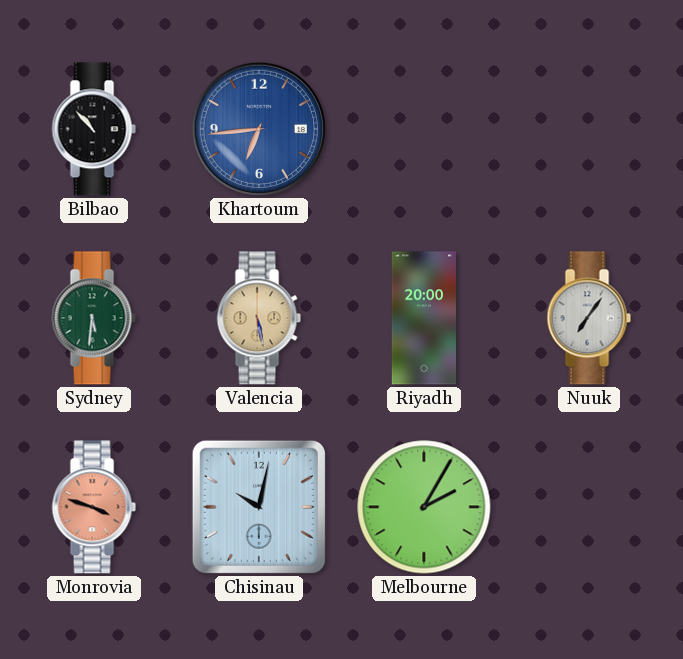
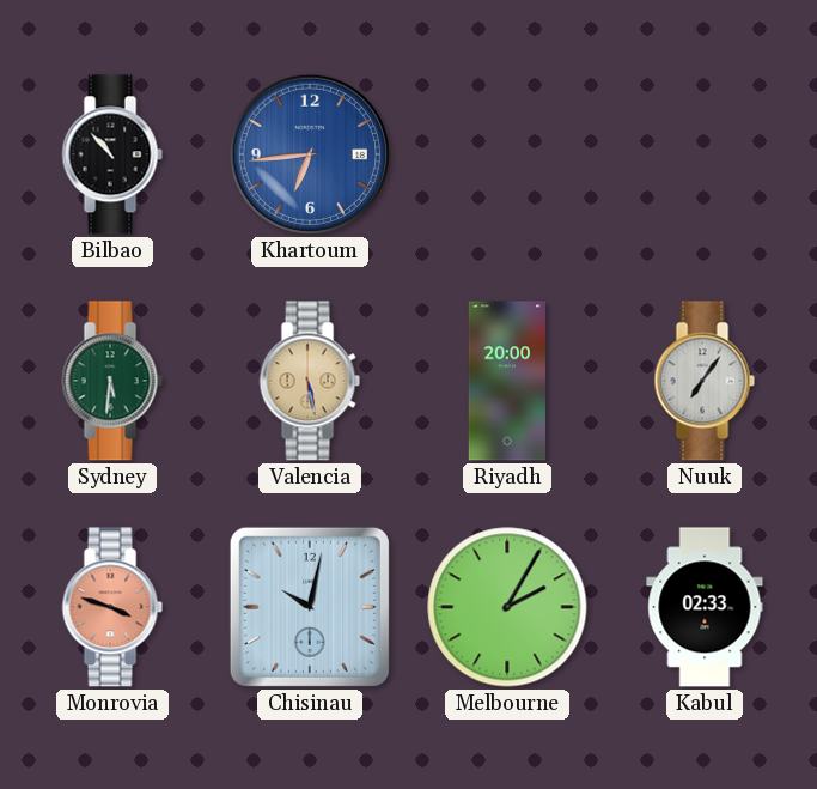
Kabul: none -> 02:33
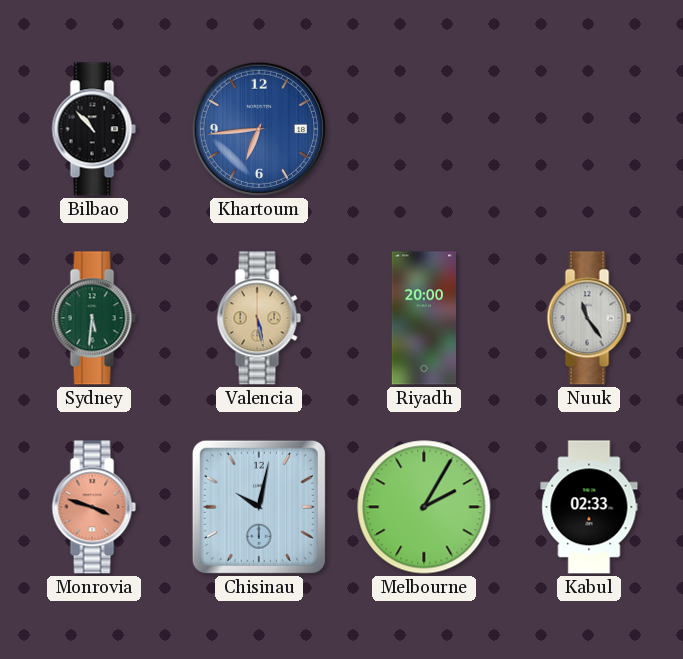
Nuuk: 7:06 -> 11:24
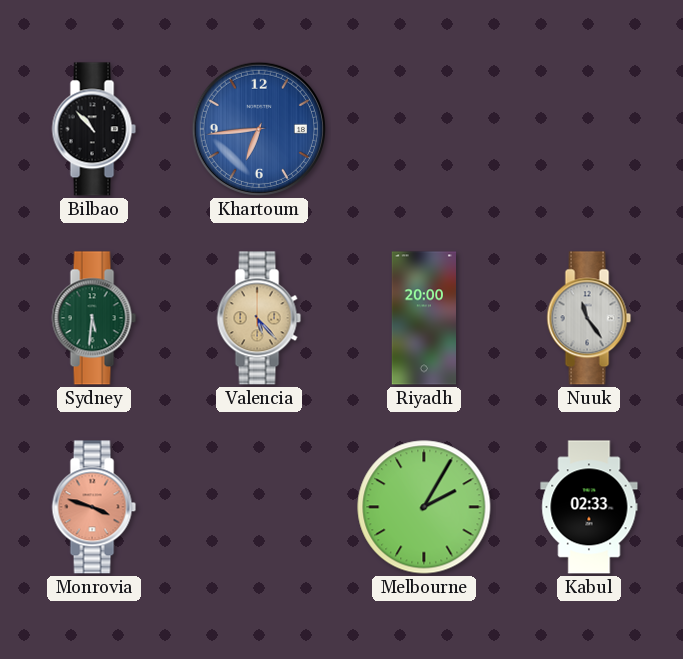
Valencia: 5:28 -> 5:23
Chisinau: 10:02 -> none
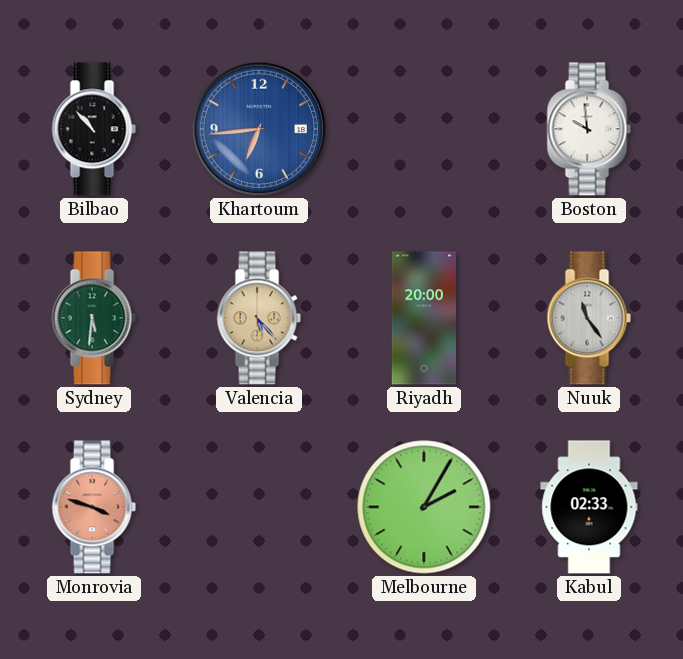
Boston: none -> 9:59
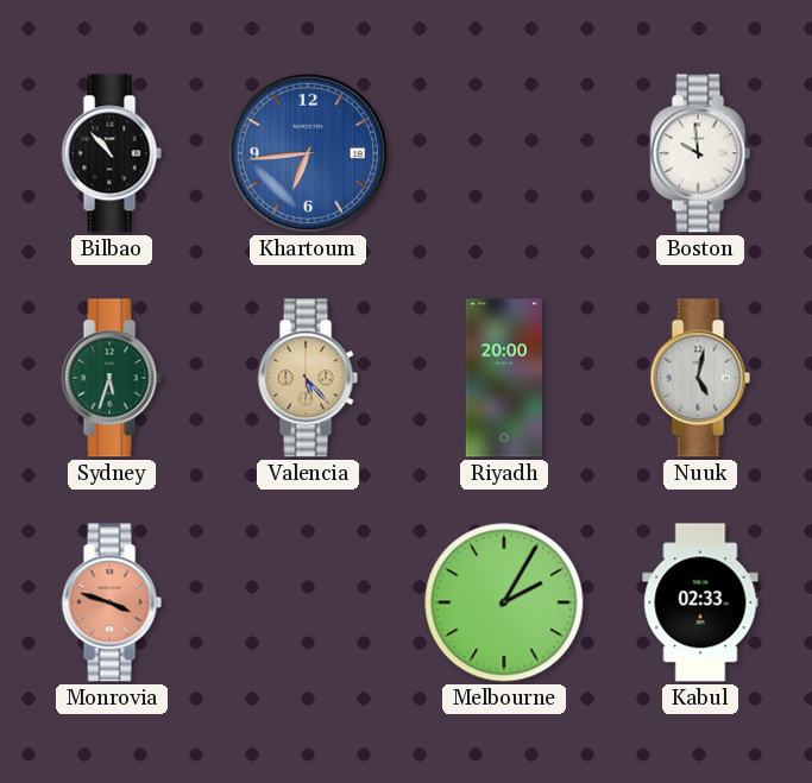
Sydney: 5:31 -> 5:33
Nuuk: 11:24 -> 5:02
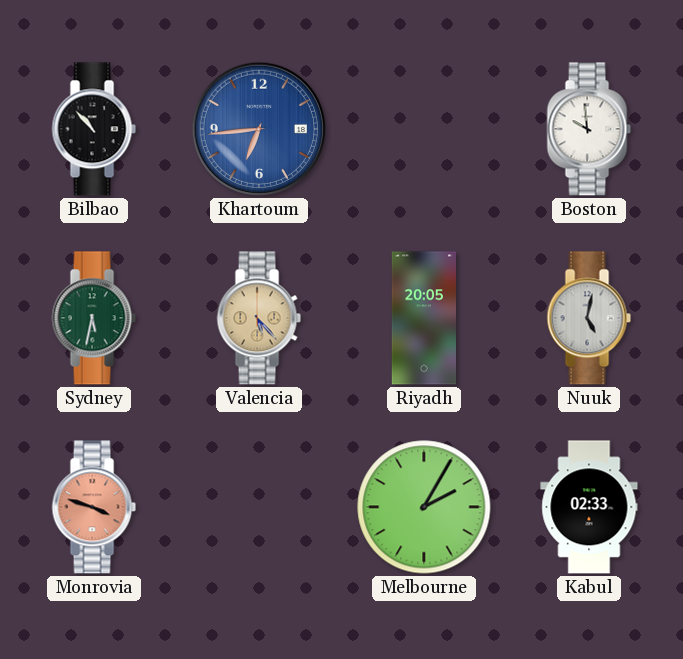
Sydney: 5:33 -> 5:32
Riyadh: 20:00 -> 20:05
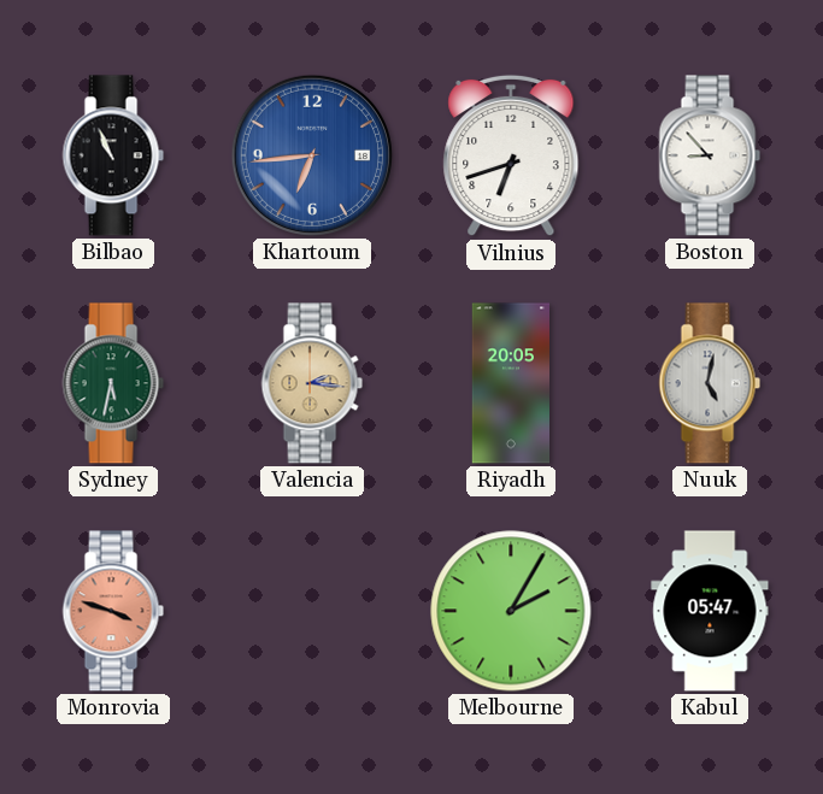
Bilbao: 10:53 -> 10:56
Vilnius: none -> 6:42
Boston: 9:59 -> 8:53
Valencia: 5:23 -> 2:16
Kabul: 02:33 -> 05:47
